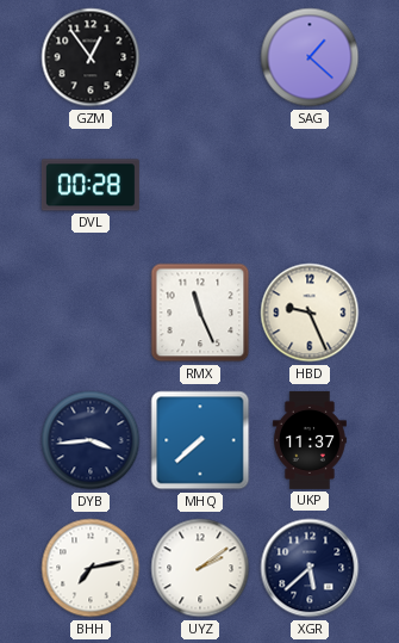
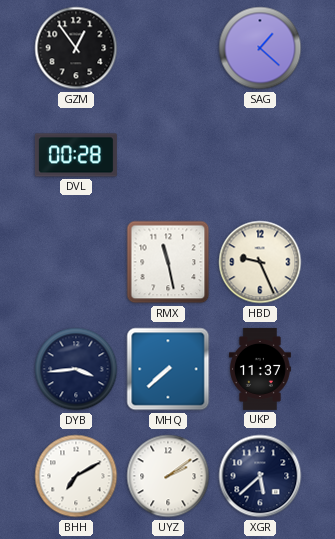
RMX: 11:26 -> 11:28
BHH: 7:13 -> 7:10
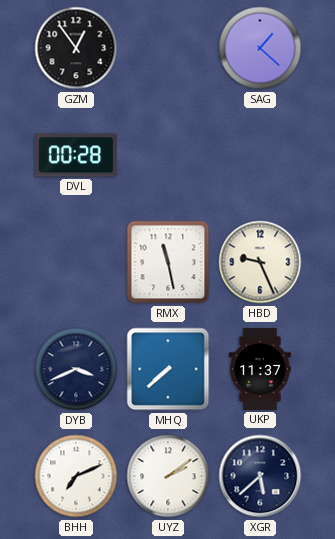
DYB: 3:44 -> 3:41
BHH: 7:10 -> 7:11
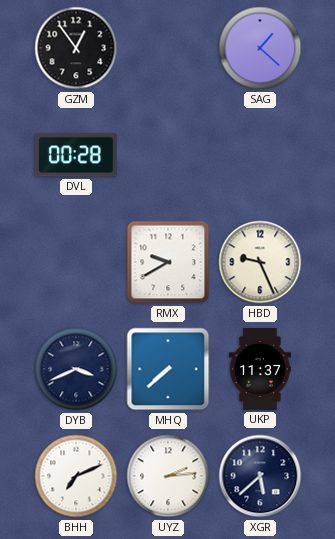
RMX: 11:28 -> 9:40
UYZ: 2:09 -> 2:14
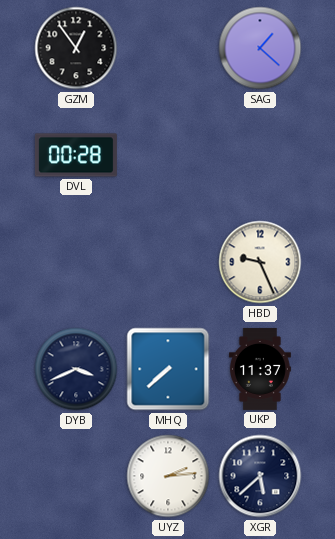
RMX: 9:40 -> none
BHH: 7:11 -> none
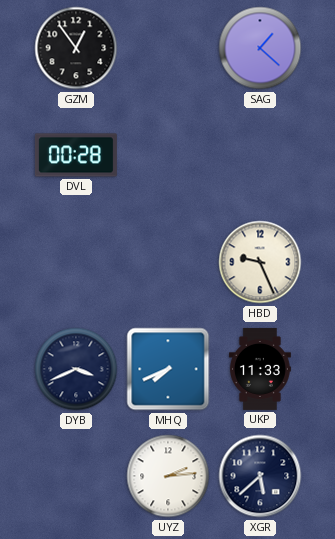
MHQ: 7:38 -> 7:41
UKP: 11:37 -> 11:33
